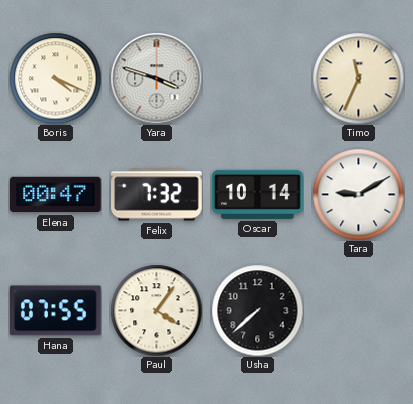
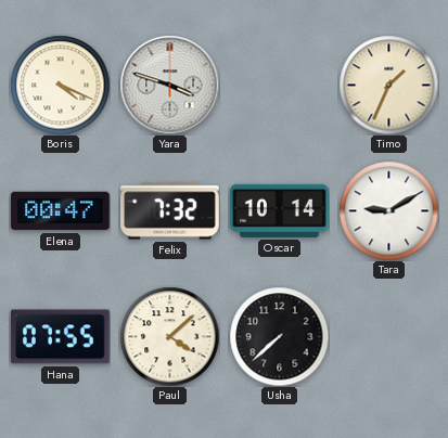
Timo: 11:34 -> 1:34
Paul: 4:06 -> 4:08
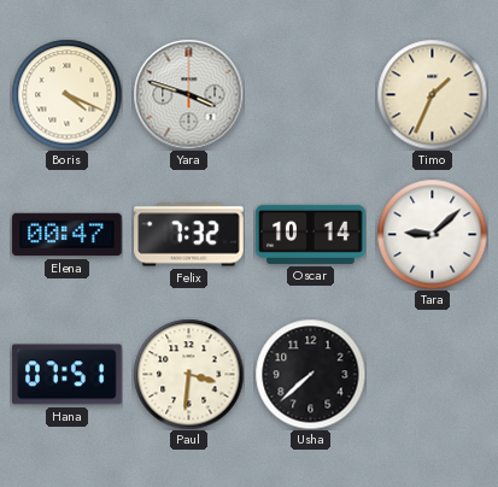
Tara: 9:10 -> 9:08
Hana: 07:55 -> 07:51
Paul: 4:08 -> 3:31
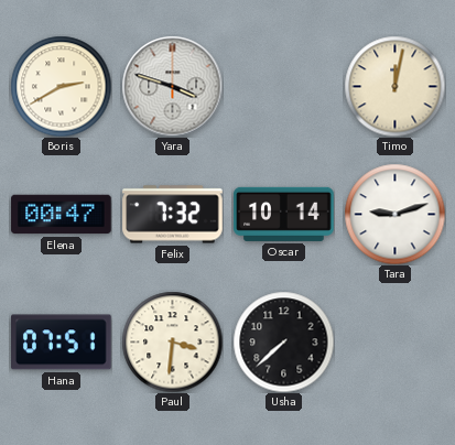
Boris: 4:19 -> 2:40
Timo: 1:34 -> 12:02
Tara: 9:08 -> 9:12
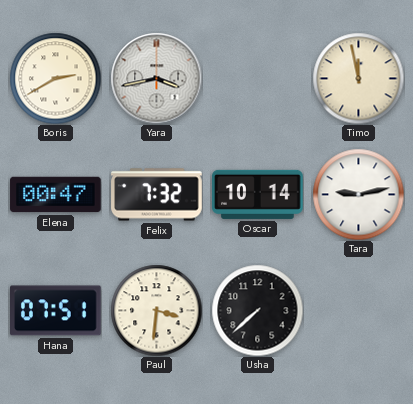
Yara: 3:48 -> 3:43
Timo: 12:02 -> 11:58
Tara: 9:12 -> 9:13
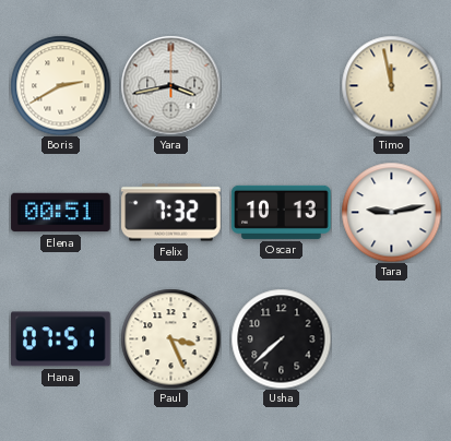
Elena: 00:47 -> 00:51
Oscar: 10:14 -> 10:13
Paul: 3:31 -> 3:26
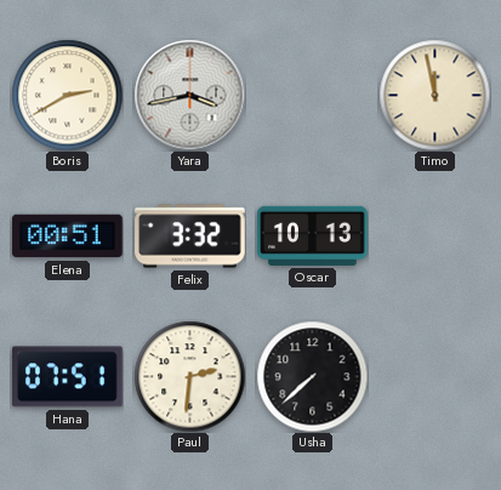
Felix: 7:32 -> 3:32
Tara: 9:13 -> none
Paul: 3:26 -> 2:31
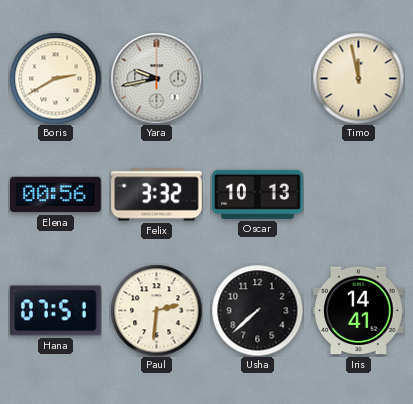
Yara: 3:43 -> 9:43
Elena: 00:51 -> 00:56
Iris: none -> 14:41
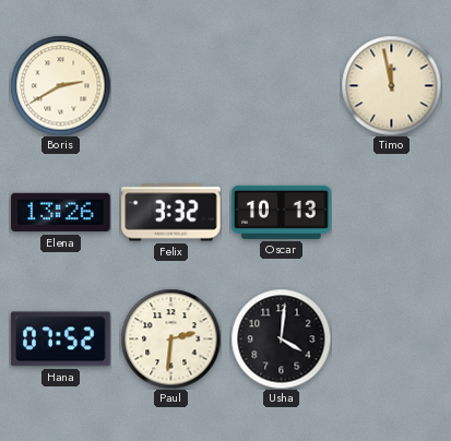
Yara: 9:43 -> none
Elena: 00:56 -> 13:26
Hana: 07:51 -> 07:52
Usha: 7:38 -> 4:01
Iris: 14:41 -> none
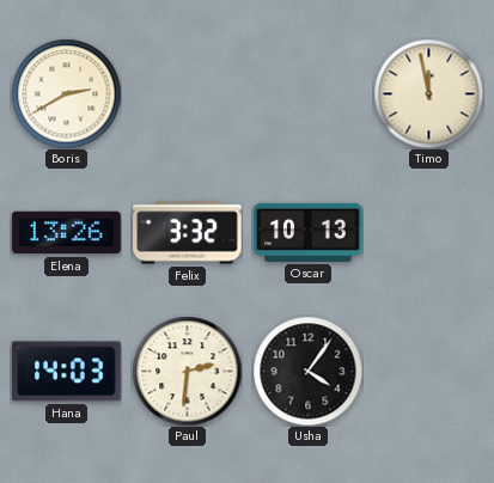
Hana: 07:52 -> 14:03
Usha: 4:01 -> 4:06
